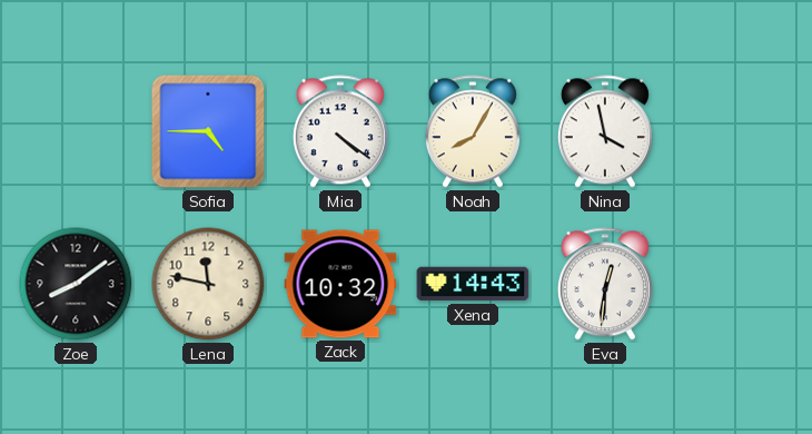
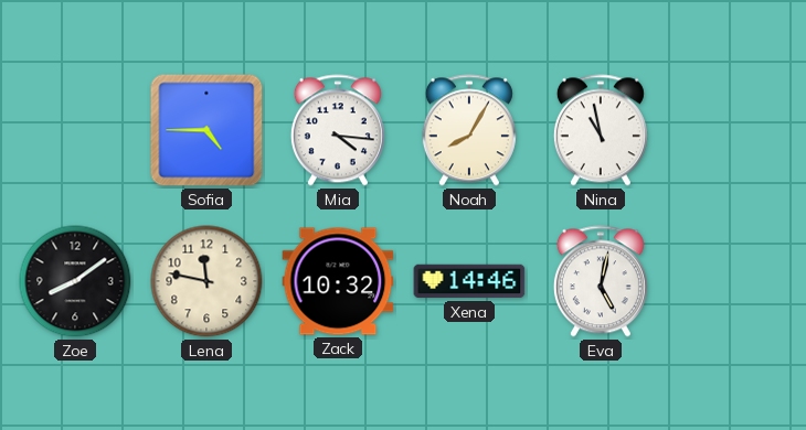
Mia: 4:21 -> 4:16
Nina: 3:58 -> 10:58
Xena: 14:43 -> 14:46
Eva: 12:31 -> 5:02
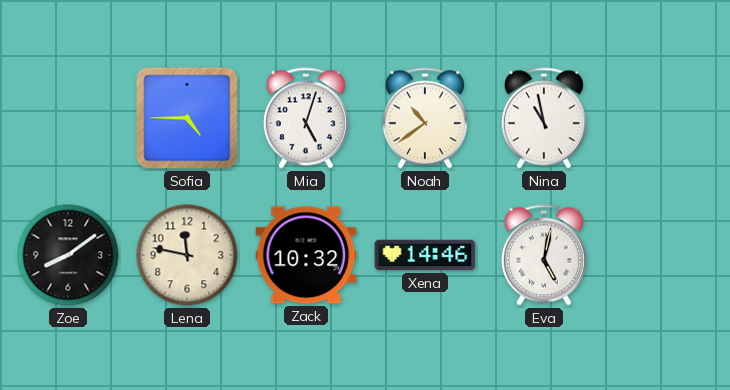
Mia: 4:16 -> 5:03
Noah: 8:05 -> 10:39
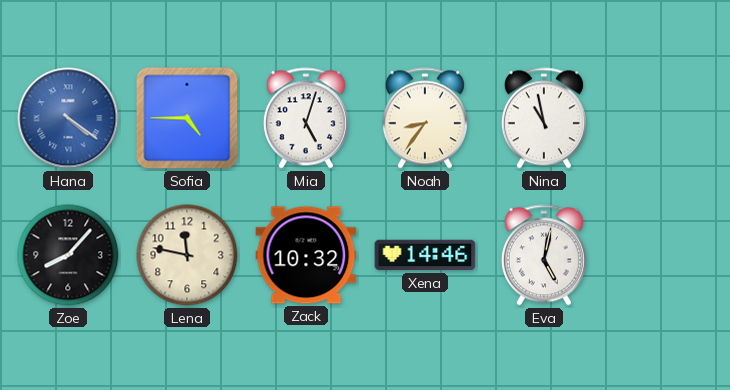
Hana: none -> 4:21
Noah: 10:39 -> 8:36
Zoe: 8:09 -> 8:07
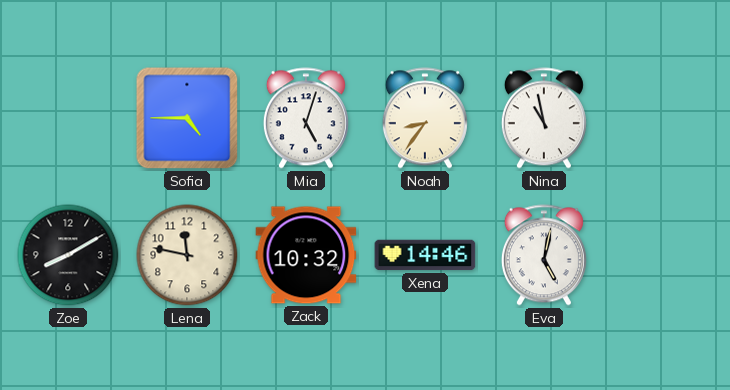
Hana: 4:21 -> none
Zoe: 8:07 -> 8:10
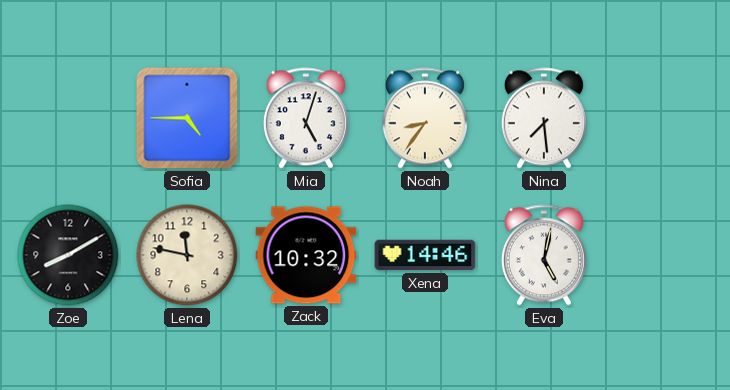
Nina: 10:58 -> 7:29
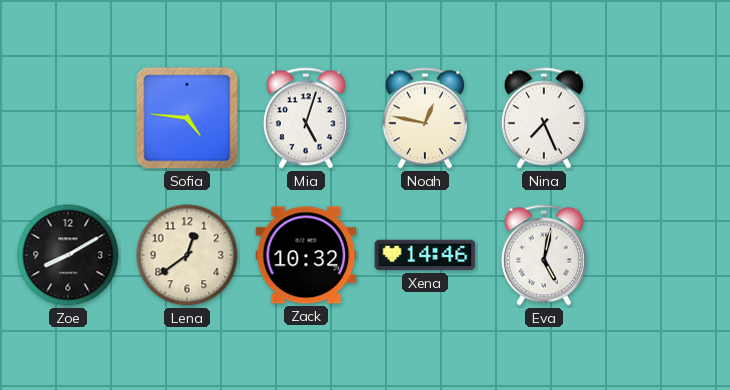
Sofia: 4:45 -> 4:46
Noah: 8:36 -> 12:47
Nina: 7:29 -> 7:26
Lena: 11:47 -> 12:39
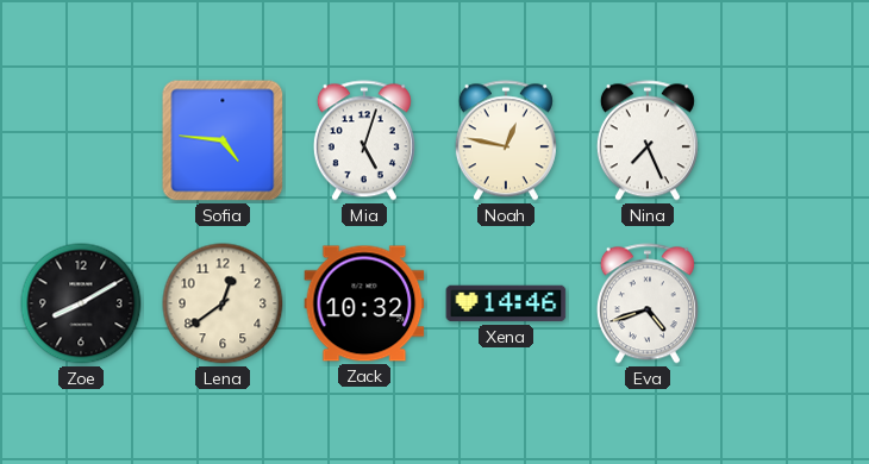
Eva: 5:02 -> 4:42
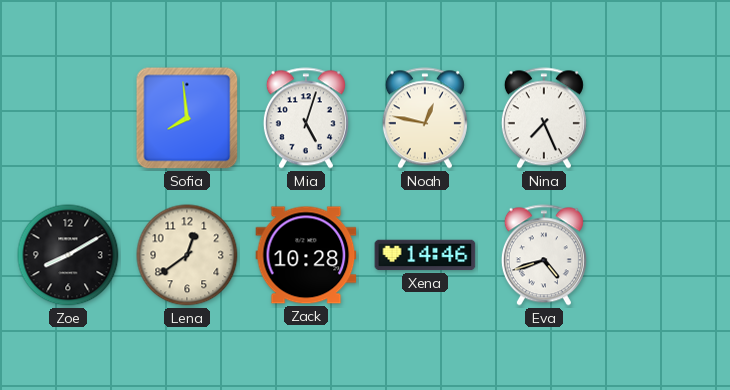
Sofia: 4:46 -> 7:59
Zack: 10:32 -> 10:28
